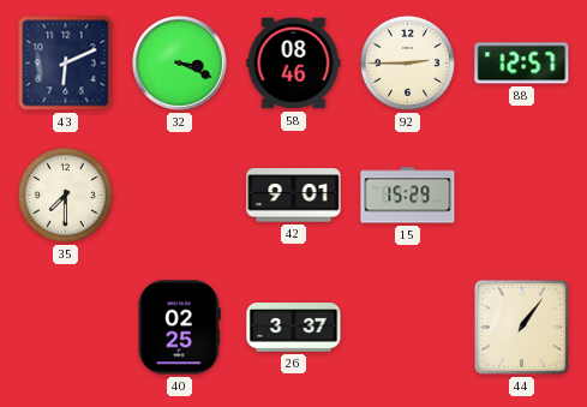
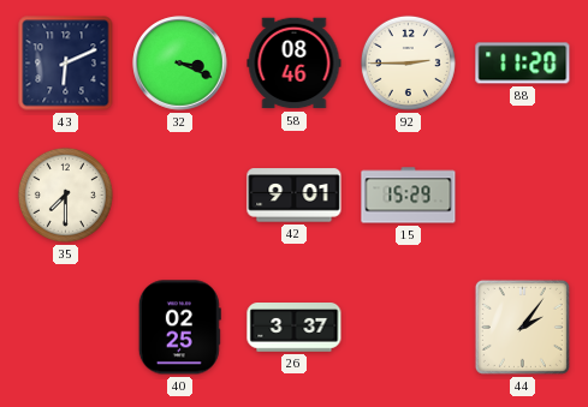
88: 12:57 -> 11:20
44: 1:06 -> 2:06
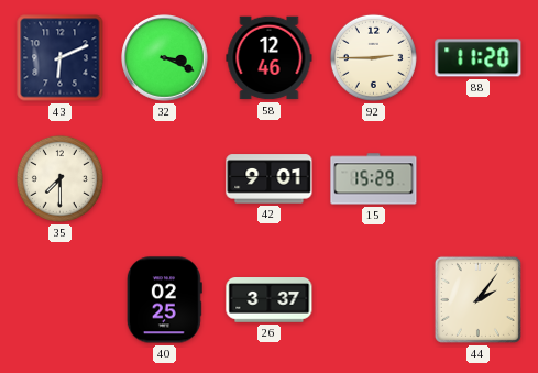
58: 08:46 -> 12:46
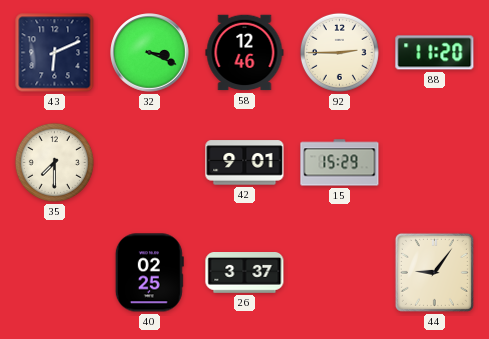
44: 2:06 -> 9:06
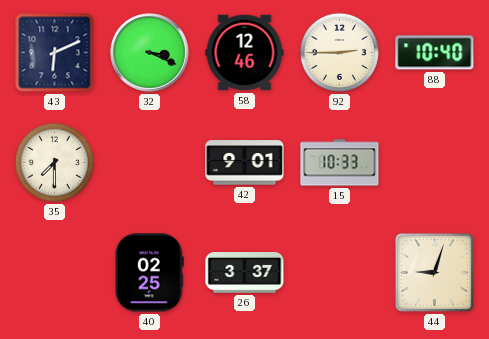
88: 11:20 -> 10:40
15: 15:29 -> 10:33
44: 9:06 -> 9:03
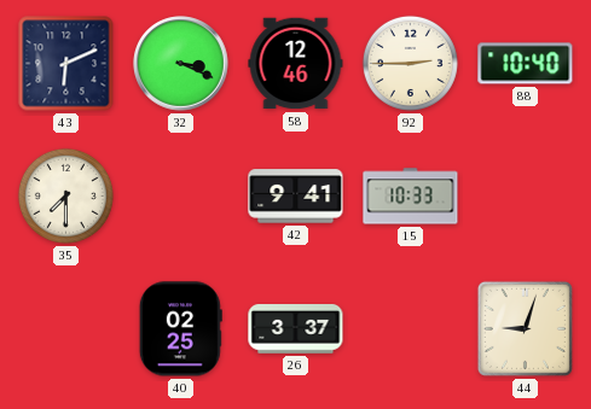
42: 9:01 -> 9:41
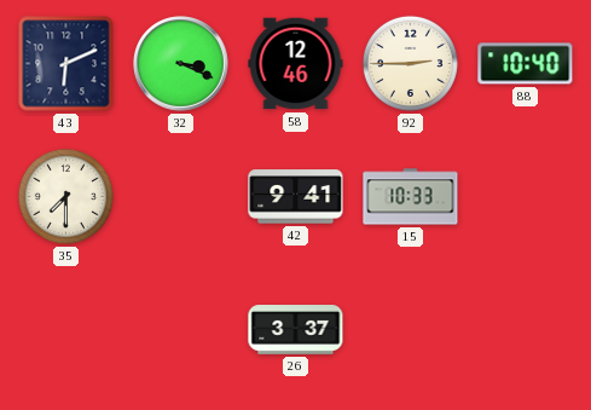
40: 02:25 -> none
44: 9:03 -> none
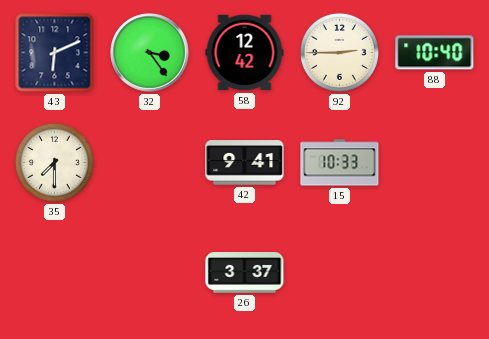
32: 3:19 -> 3:24
58: 12:46 -> 12:42
